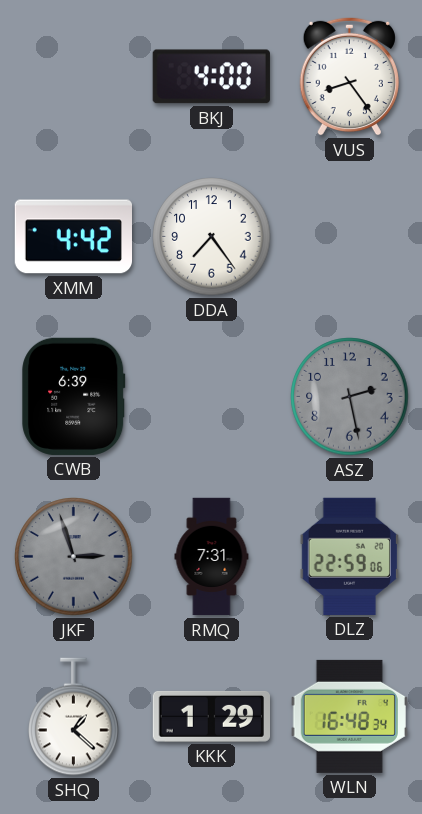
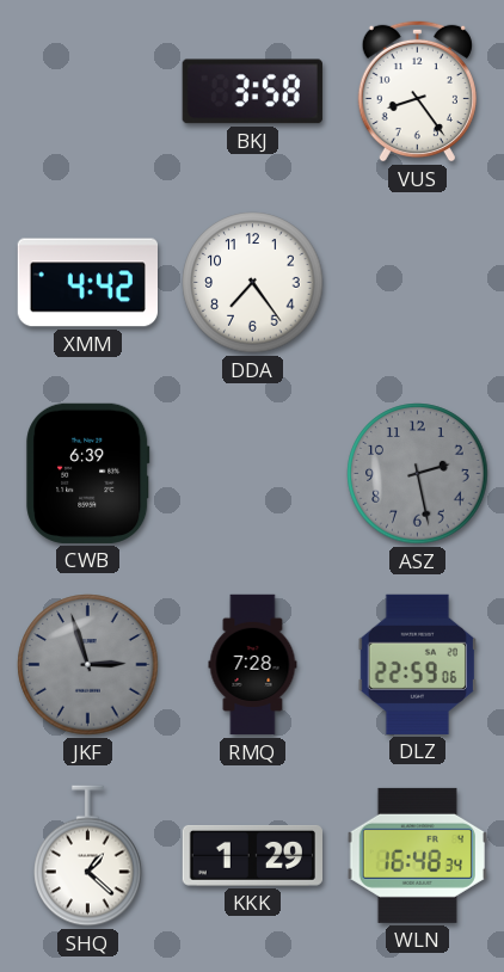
BKJ: 4:00 -> 3:58
RMQ: 7:31 -> 7:28
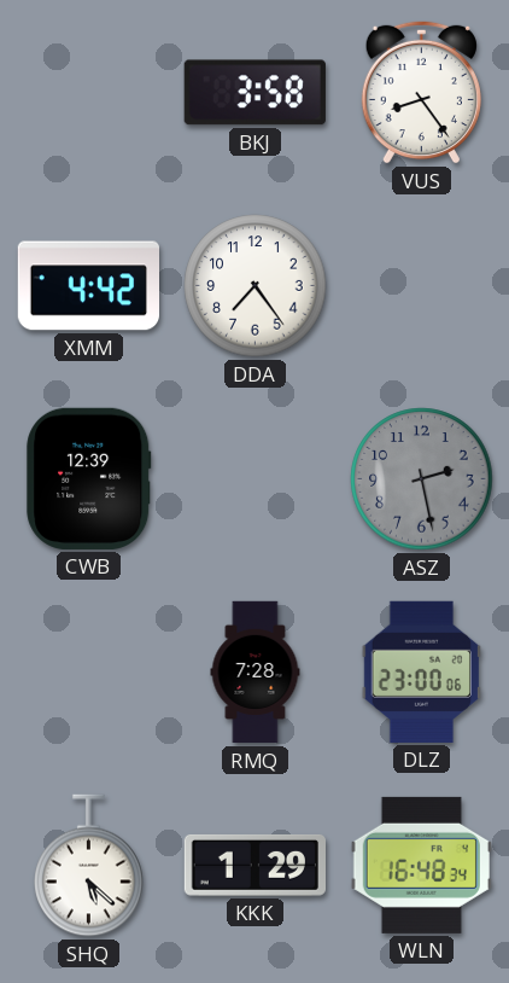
CWB: 6:39 -> 12:39
JKF: 2:57 -> none
DLZ: 22:59 -> 23:00
SHQ: 1:22 -> 5:22
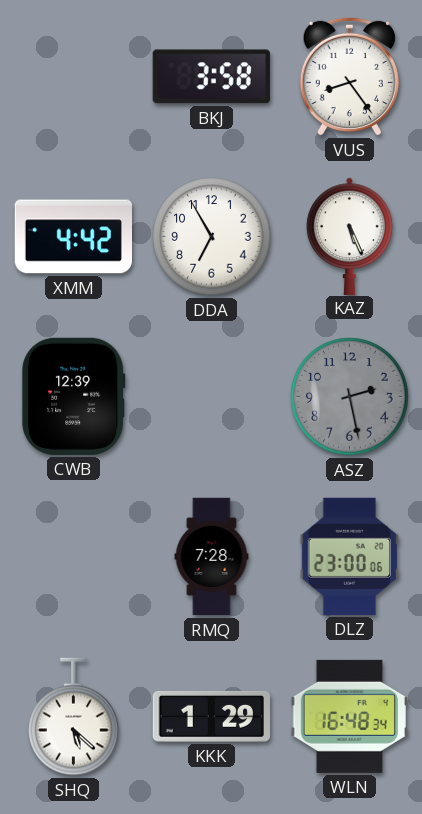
DDA: 7:24 -> 6:55
KAZ: none -> 5:26
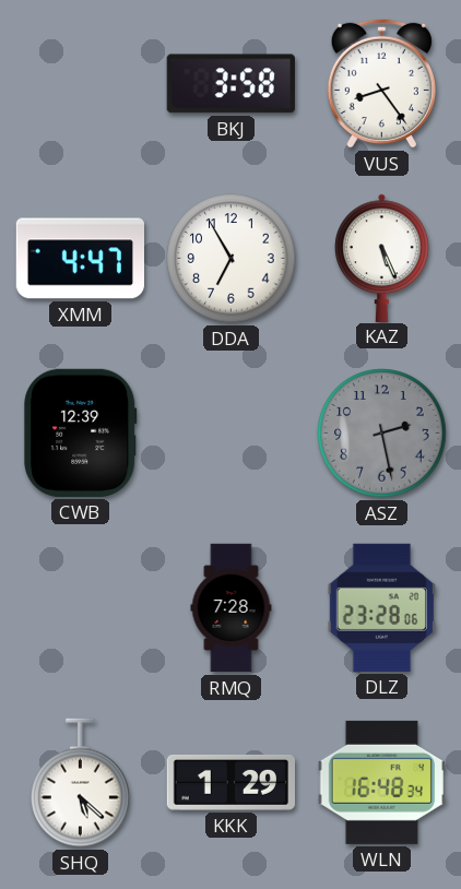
XMM: 4:42 -> 4:47
DLZ: 23:00 -> 23:28
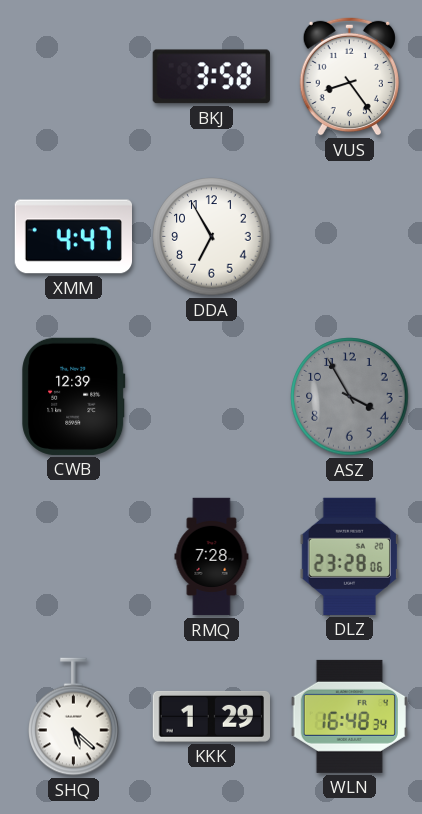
KAZ: 5:26 -> none
ASZ: 2:28 -> 3:55
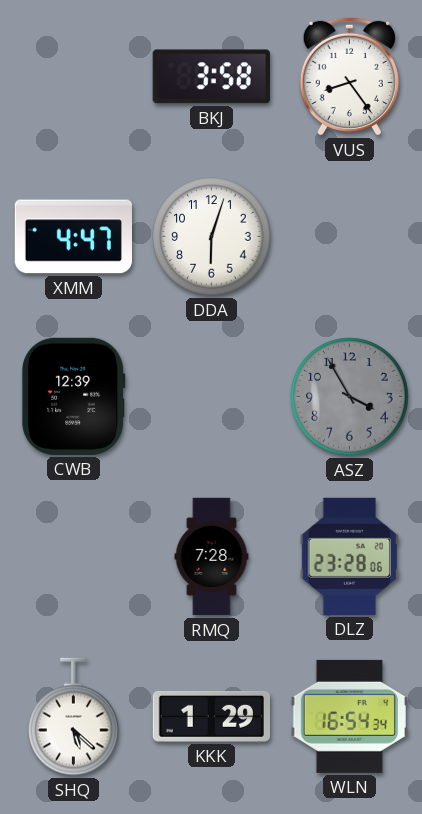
DDA: 6:55 -> 6:03
WLN: 16:48 -> 16:54
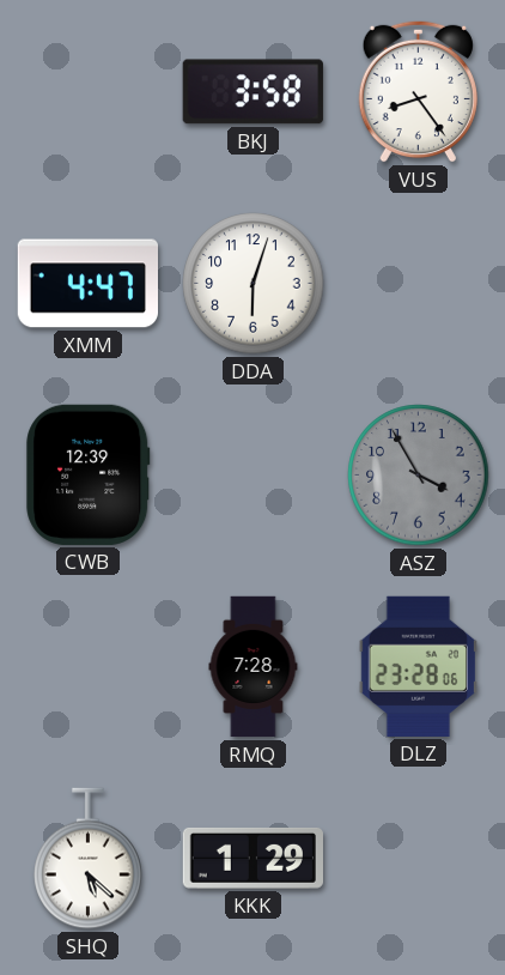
WLN: 16:54 -> none
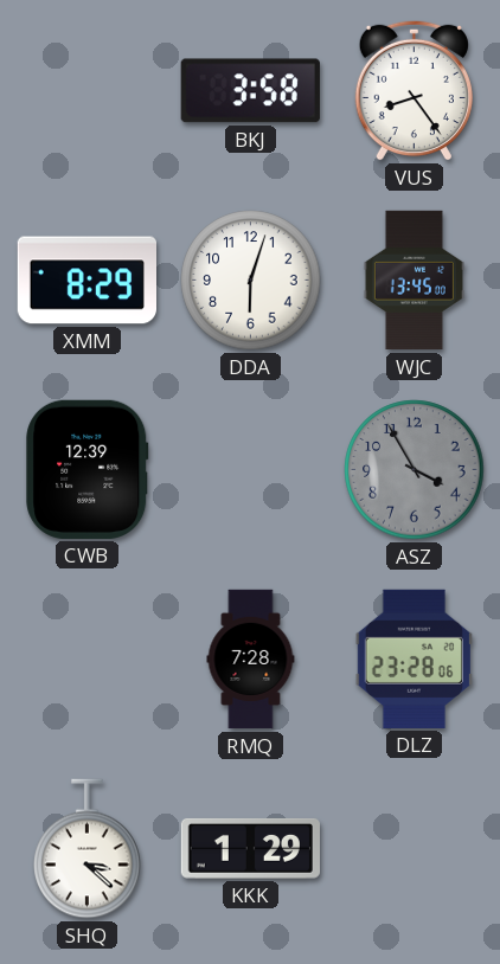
XMM: 4:47 -> 8:29
WJC: none -> 13:45
SHQ: 5:22 -> 3:22
